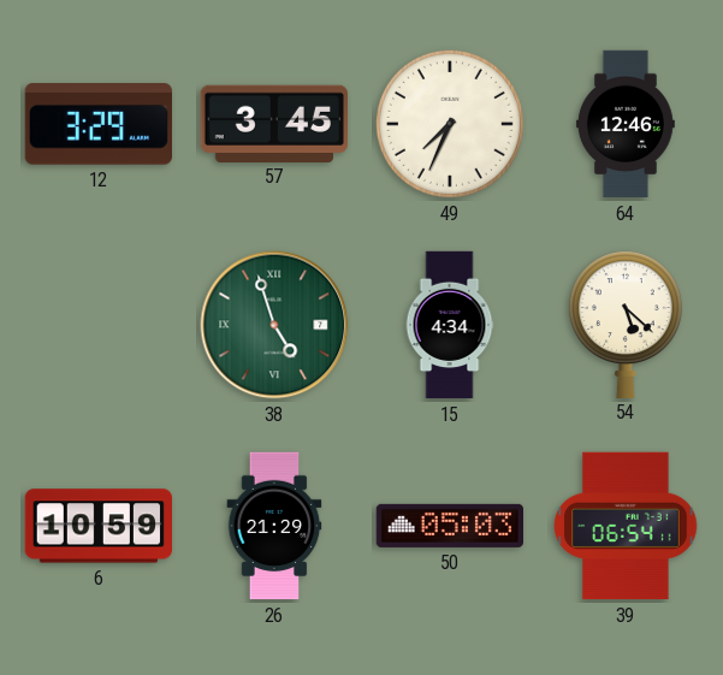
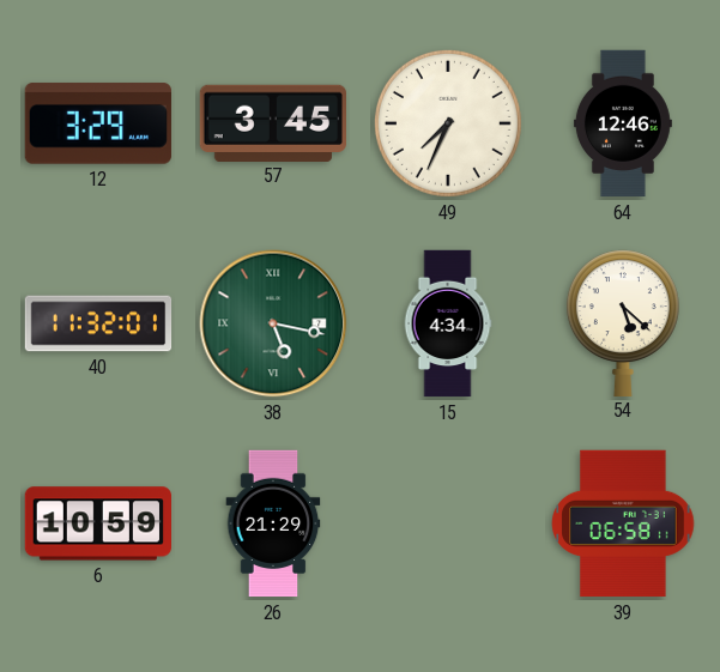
40: none -> 11:32
38: 4:57 -> 5:17
50: 05:03 -> none
39: 06:54 -> 06:58
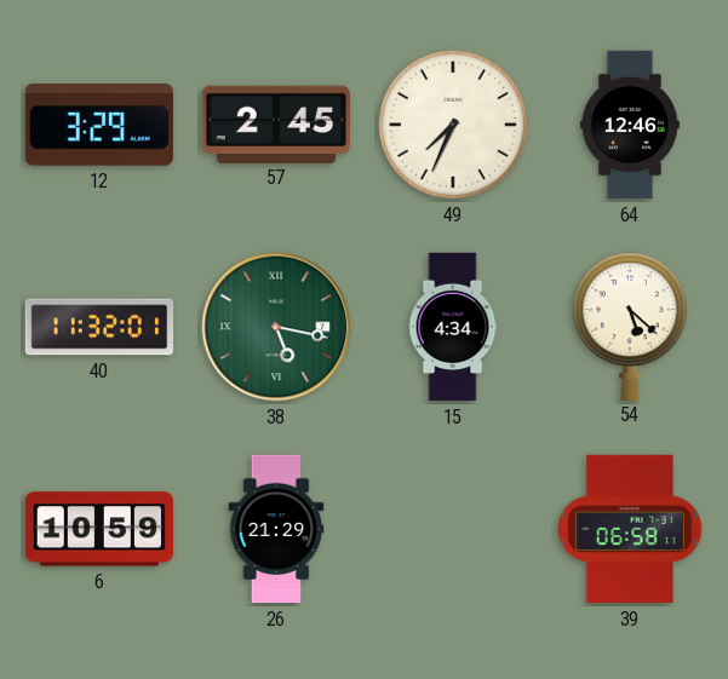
57: 3:45 -> 2:45
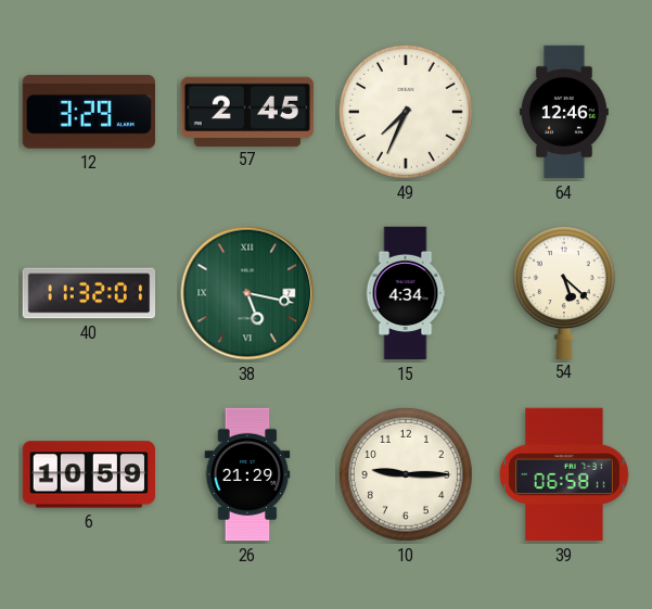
10: none -> 9:15
